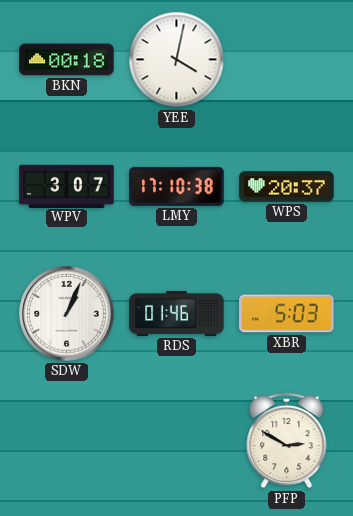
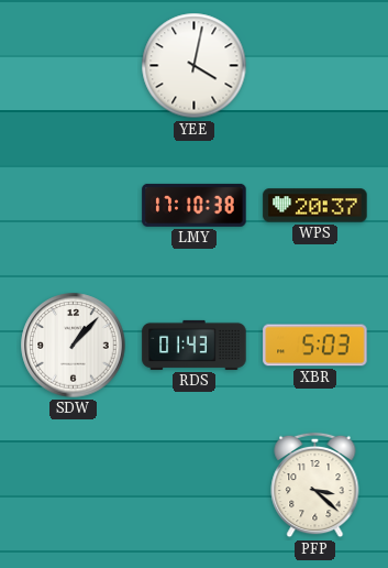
BKN: 00:18 -> none
WPV: 3:07 -> none
SDW: 1:04 -> 1:07
RDS: 01:46 -> 01:43
PFP: 2:50 -> 3:22
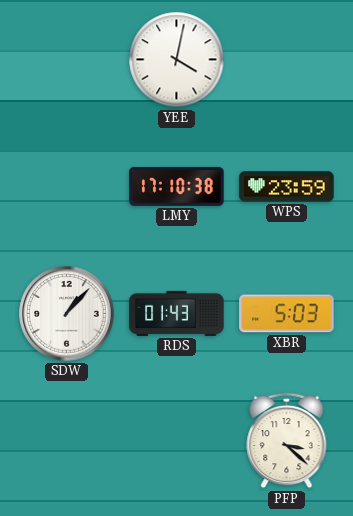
WPS: 20:37 -> 23:59
